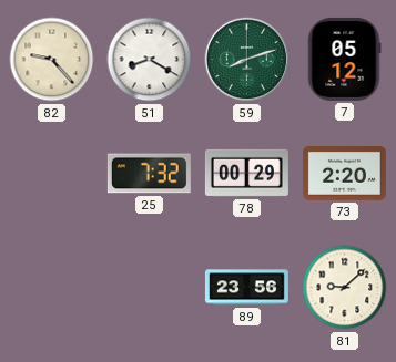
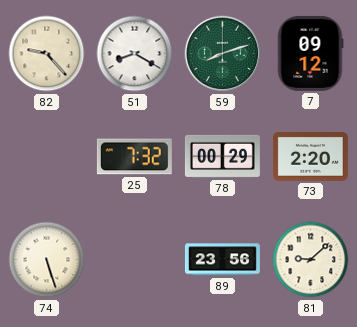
7: 05:12 -> 09:12
74: none -> 5:27
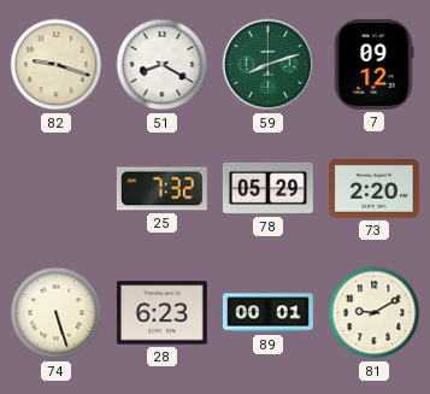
82: 9:23 -> 9:18
78: 00:29 -> 05:29
28: none -> 6:23
89: 23:56 -> 00:01
81: 9:08 -> 9:10
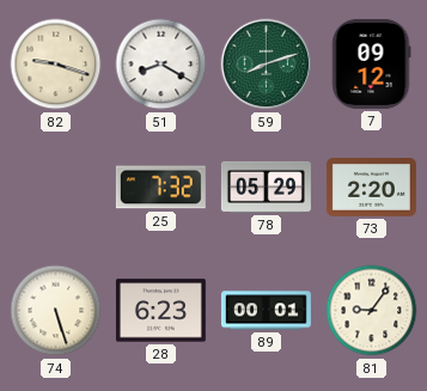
81: 9:10 -> 9:06
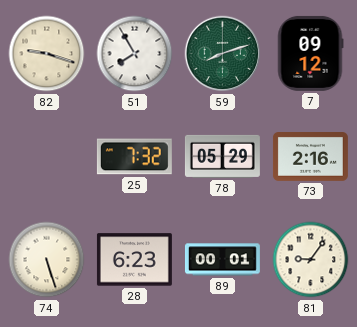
51: 8:20 -> 7:55
73: 2:20 -> 2:16
